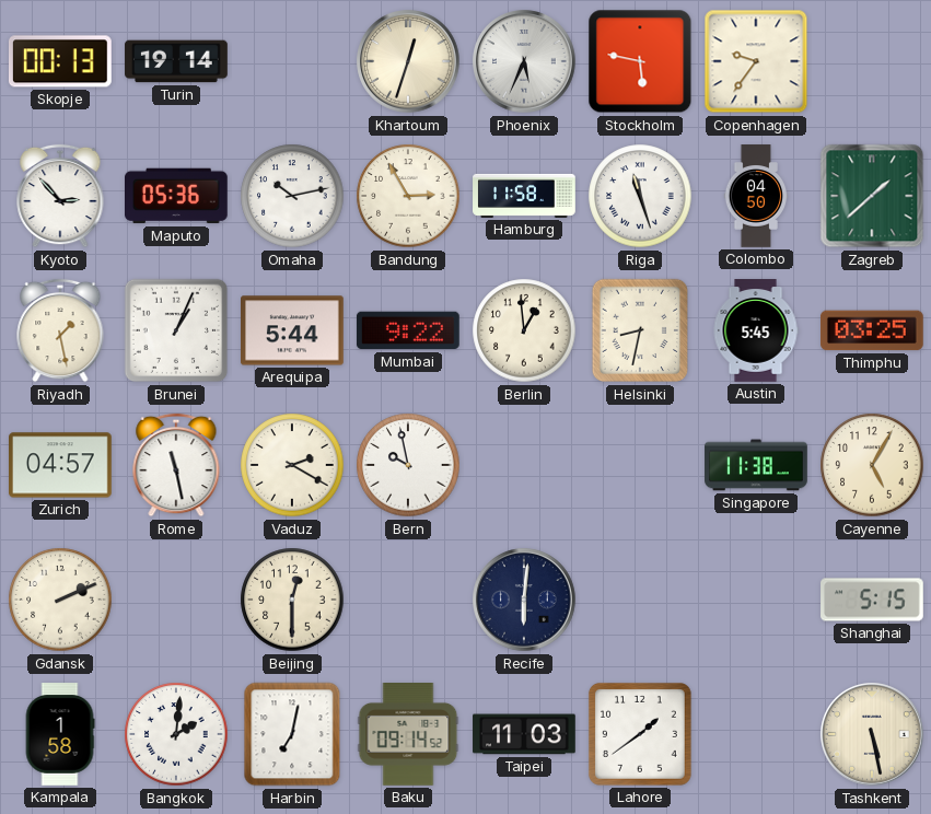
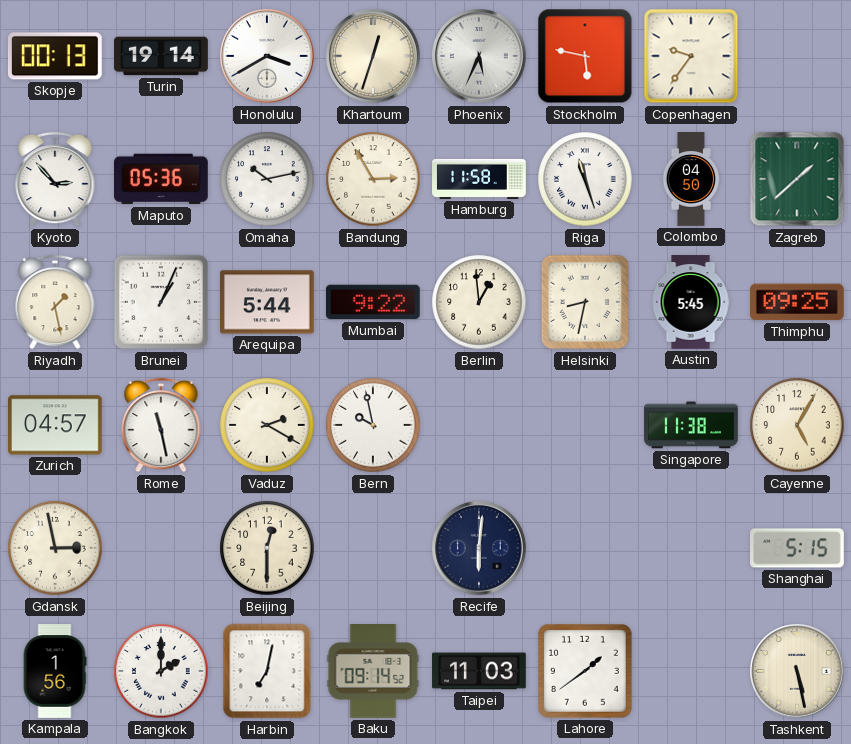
Honolulu: none -> 3:40
Thimphu: 03:25 -> 09:25
Gdansk: 2:11 -> 2:58
Kampala: 1:58 -> 1:56
Bangkok: 2:01 -> 2:00
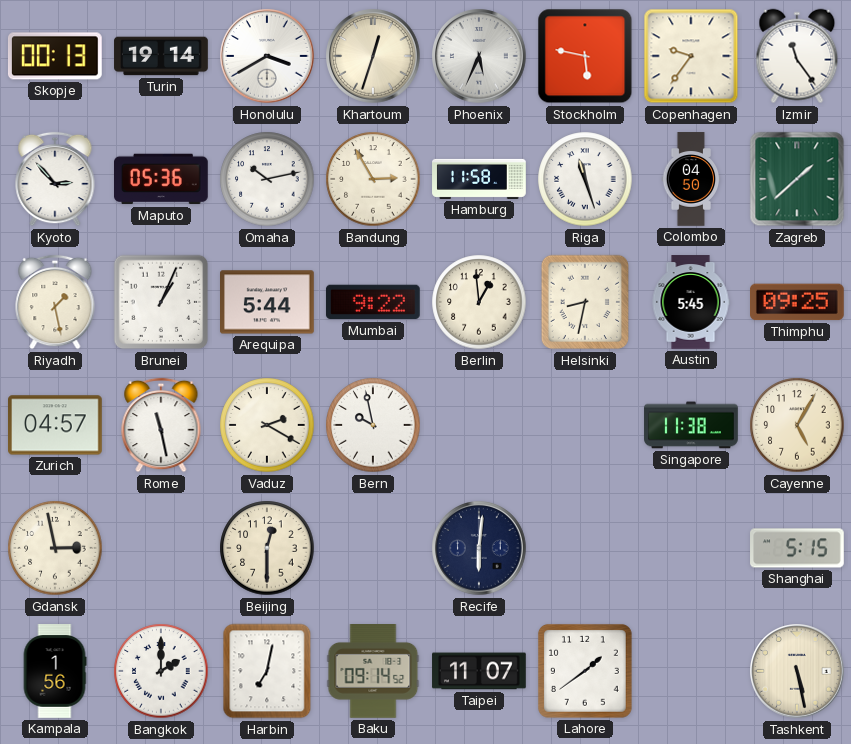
Izmir: none -> 11:24
Taipei: 11:03 -> 11:07
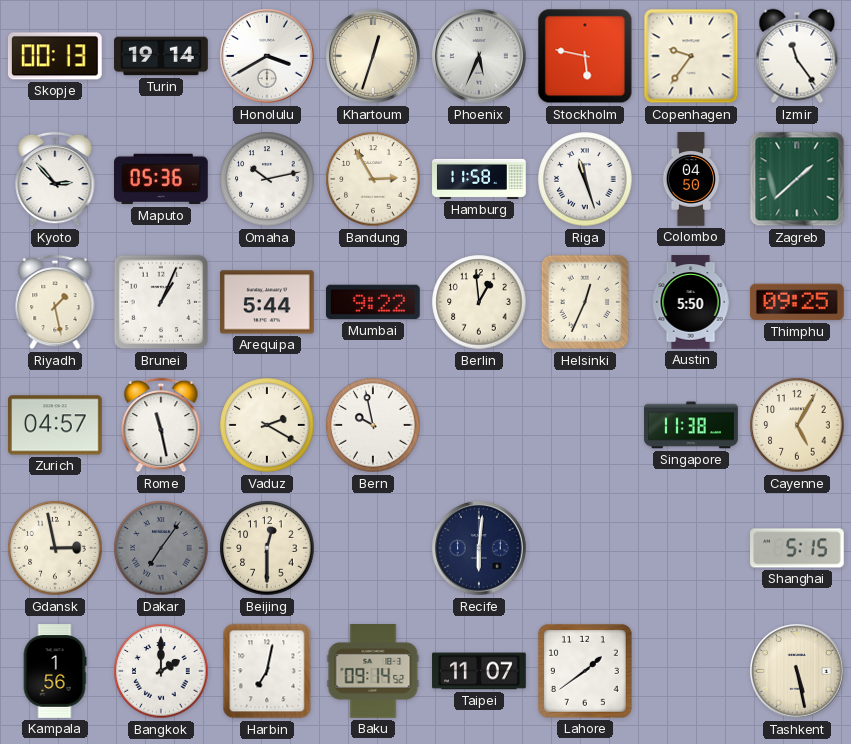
Helsinki: 8:32 -> 12:34
Austin: 5:45 -> 5:50
Dakar: none -> 7:06
